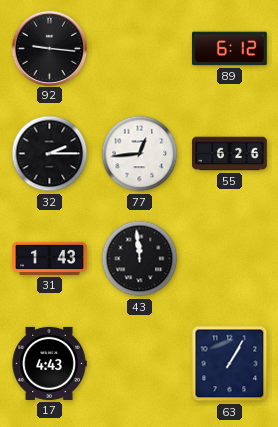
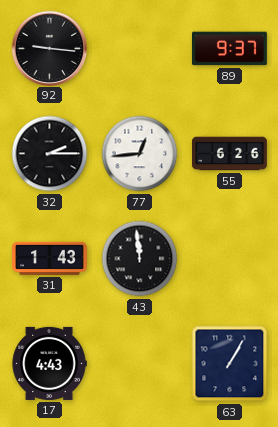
89: 6:12 -> 9:37
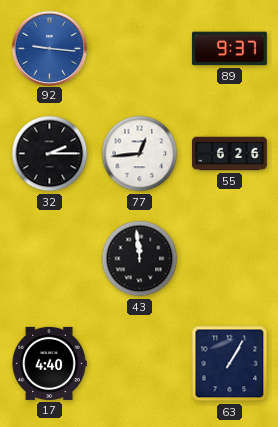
92 dial: black -> blue
31: 1:43 -> none
17: 4:43 -> 4:40
